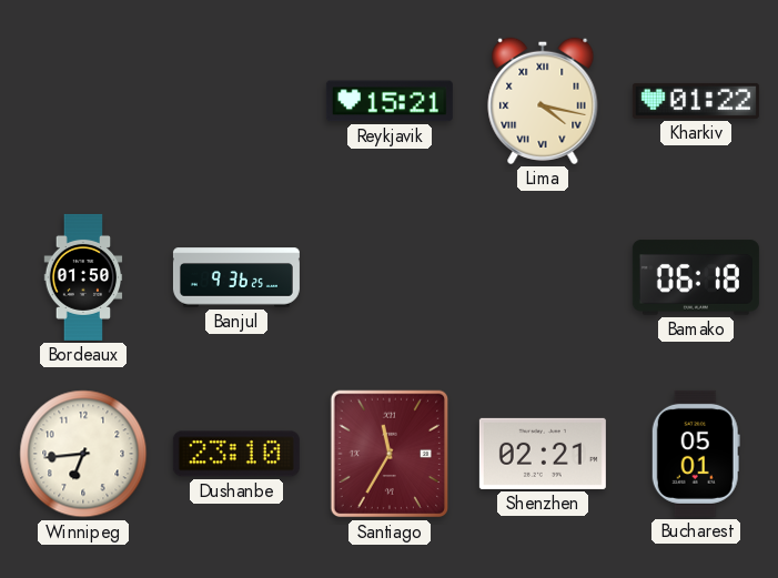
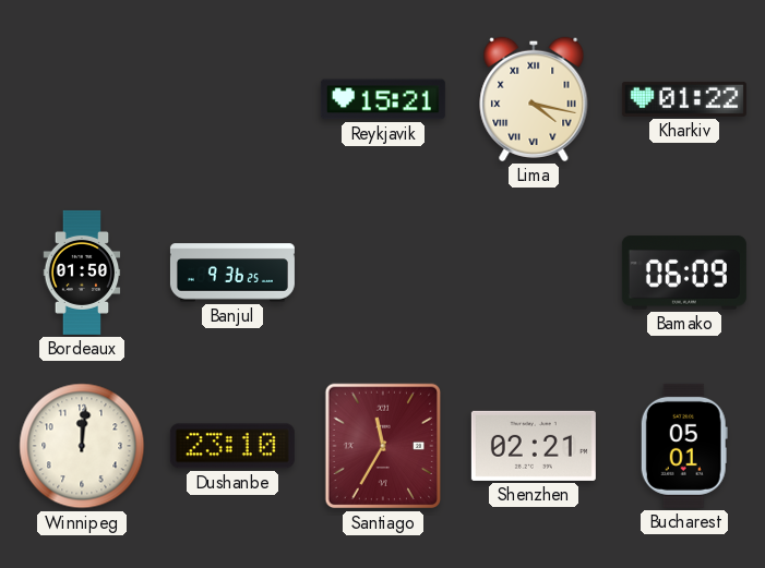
Bamako: 06:18 -> 06:09
Winnipeg: 6:44 -> 12:01
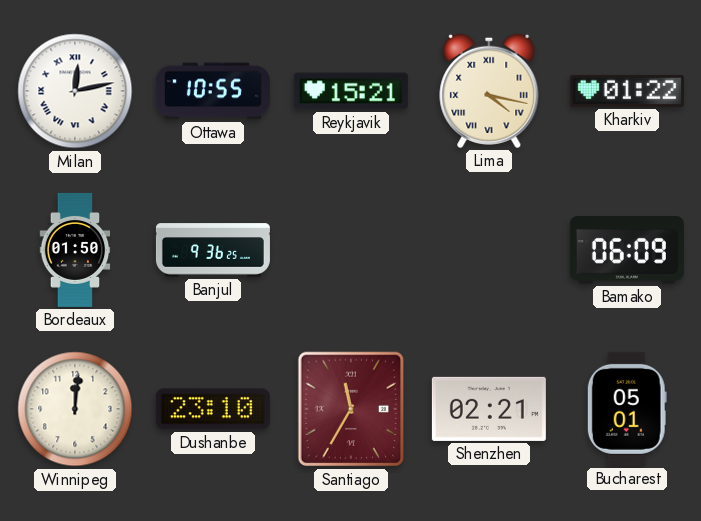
Milan: none -> 12:13
Ottawa: none -> 10:55
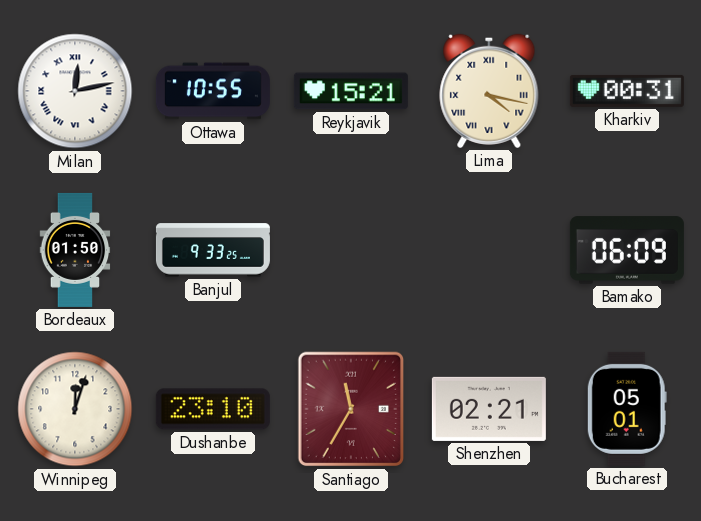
Kharkiv: 01:22 -> 00:31
Banjul: 9:36 -> 9:33
Winnipeg: 12:01 -> 12:03
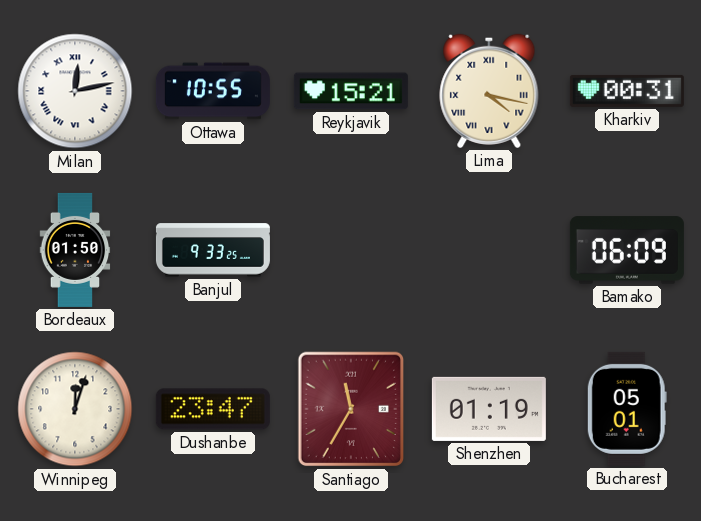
Dushanbe: 23:10 -> 23:47
Shenzhen: 02:21 -> 01:19
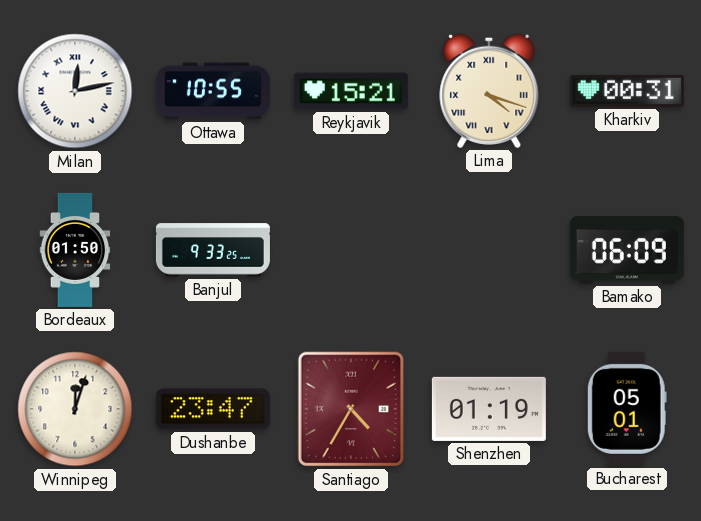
Lima: 4:17 -> 4:18
Santiago: 11:35 -> 4:35
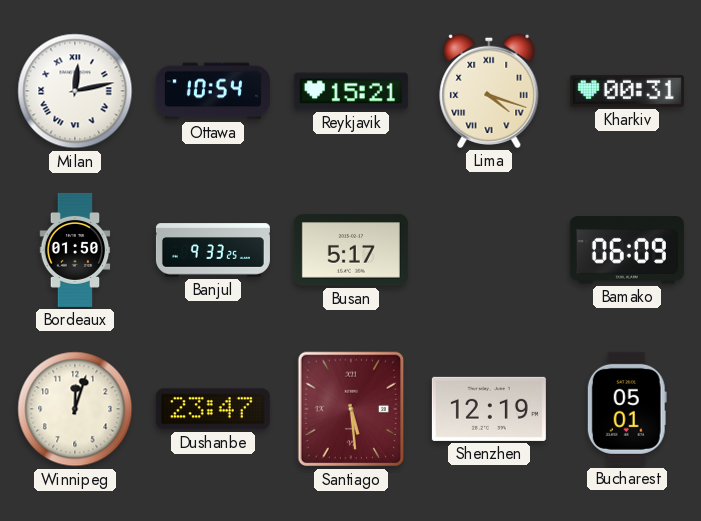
Ottawa: 10:55 -> 10:54
Busan: none -> 5:17
Santiago: 4:35 -> 5:29
Shenzhen: 01:19 -> 12:19
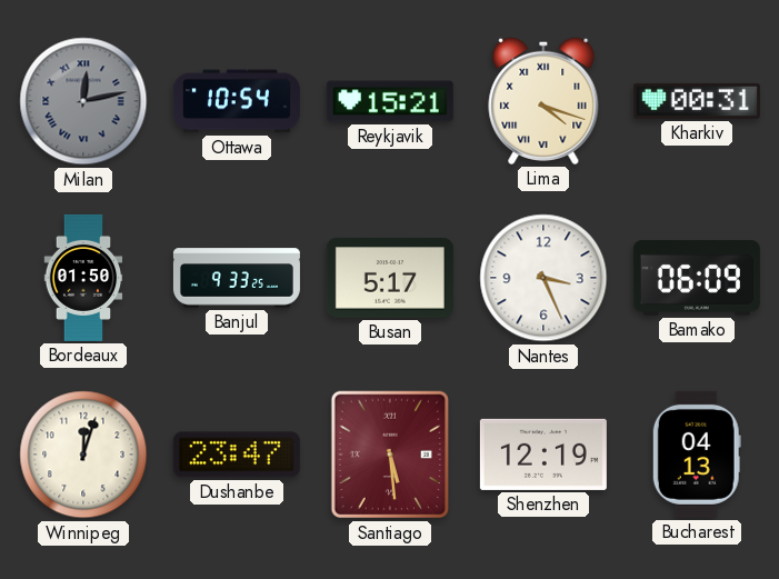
Milan dial: white -> grey
Nantes: none -> 3:26
Bucharest: 05:01 -> 04:13
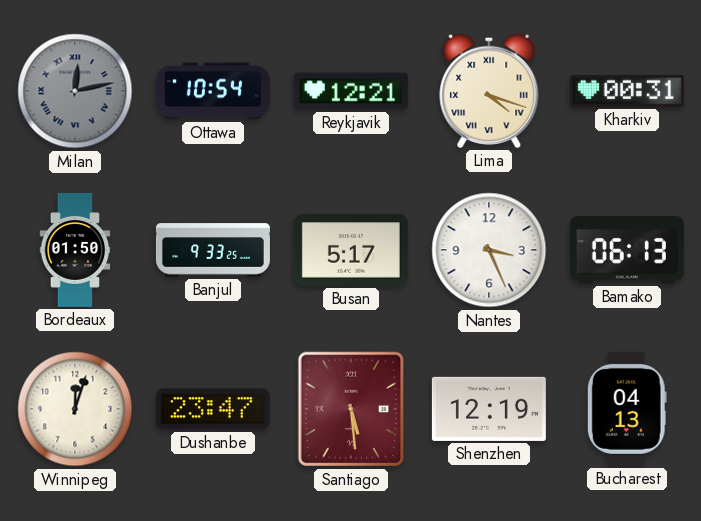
Reykjavik: 15:21 -> 12:21
Bamako: 06:09 -> 06:13
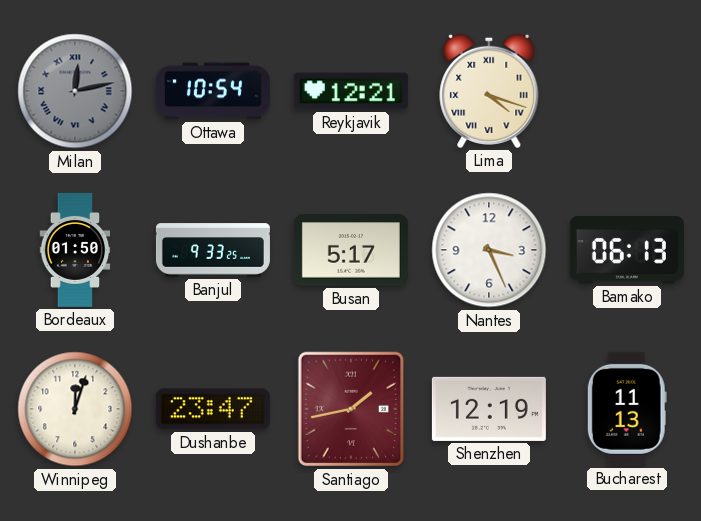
Kharkiv: 00:31 -> none
Santiago: 5:29 -> 1:43
Bucharest: 04:13 -> 11:13
